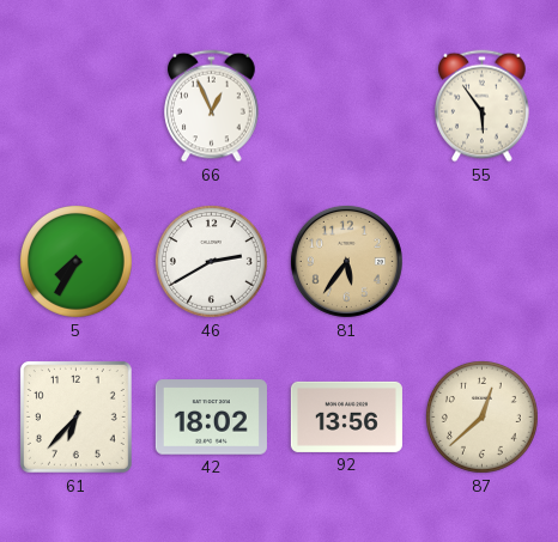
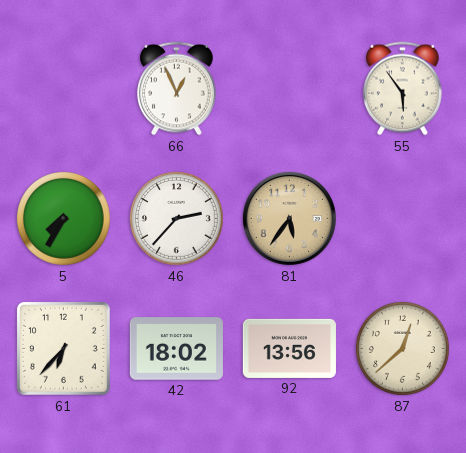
46: 2:40 -> 2:37
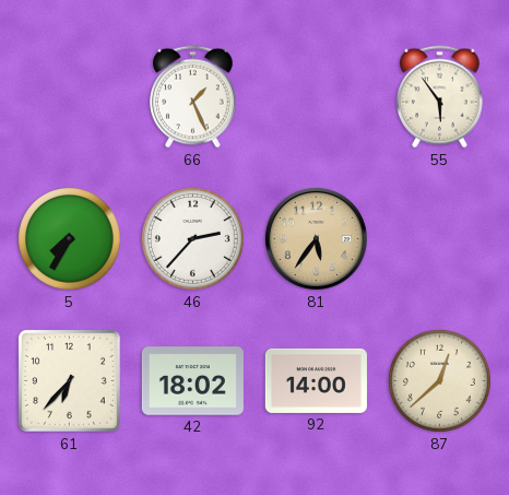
66: 12:56 -> 1:26
92: 13:56 -> 14:00
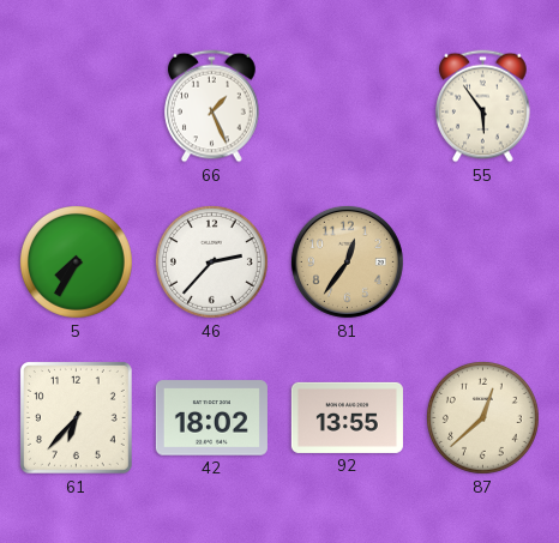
81: 5:36 -> 12:36
92: 14:00 -> 13:55
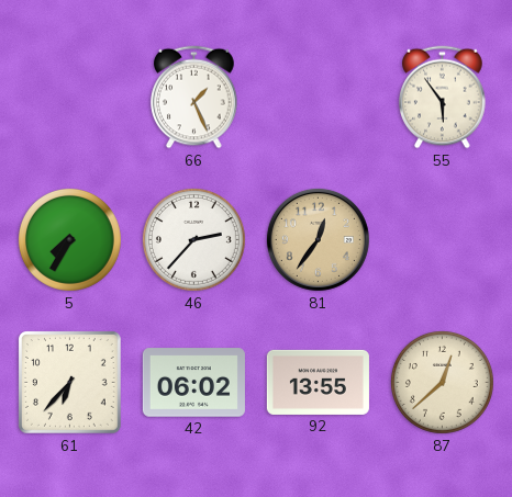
42: 18:02 -> 06:02
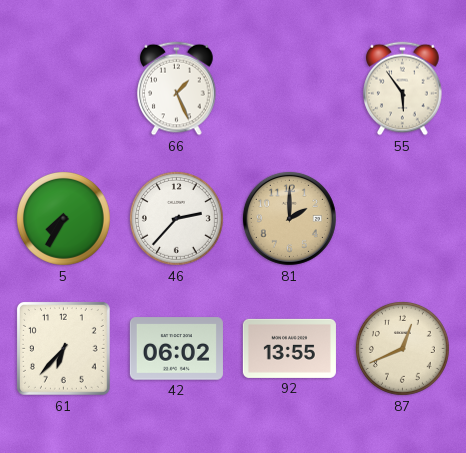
81: 12:36 -> 2:00
87: 12:38 -> 12:41
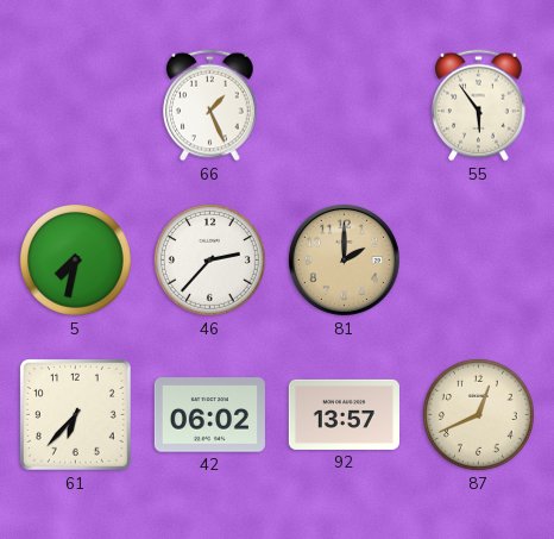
5: 7:35 -> 7:32
92: 13:55 -> 13:57
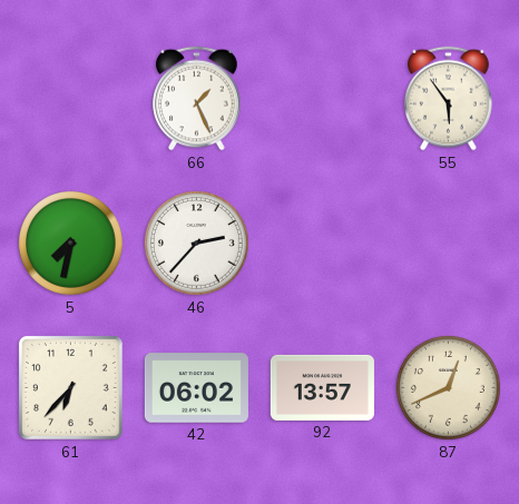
81: 2:00 -> none
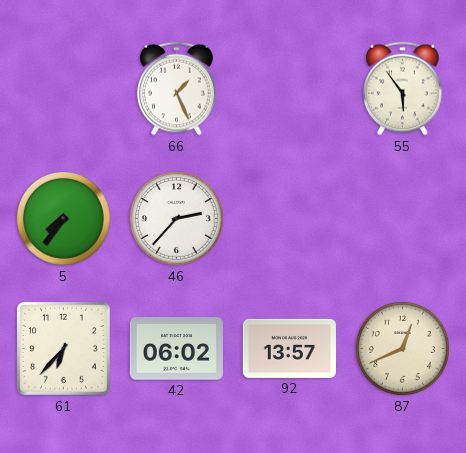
5: 7:32 -> 7:36
